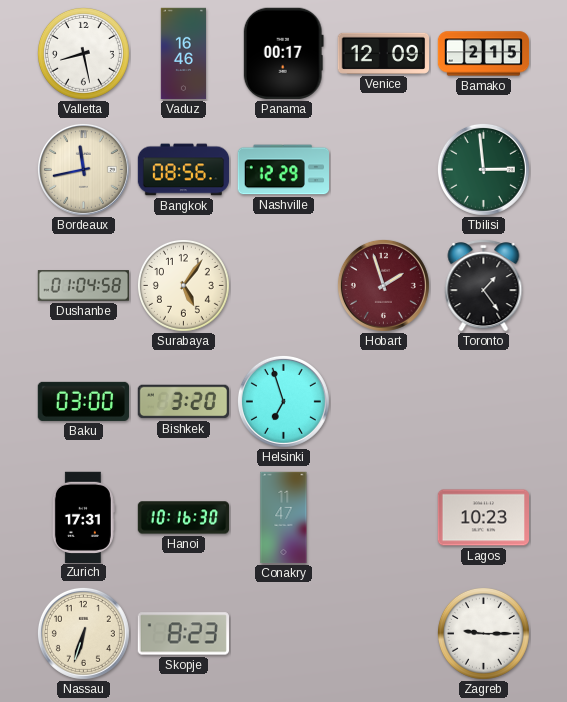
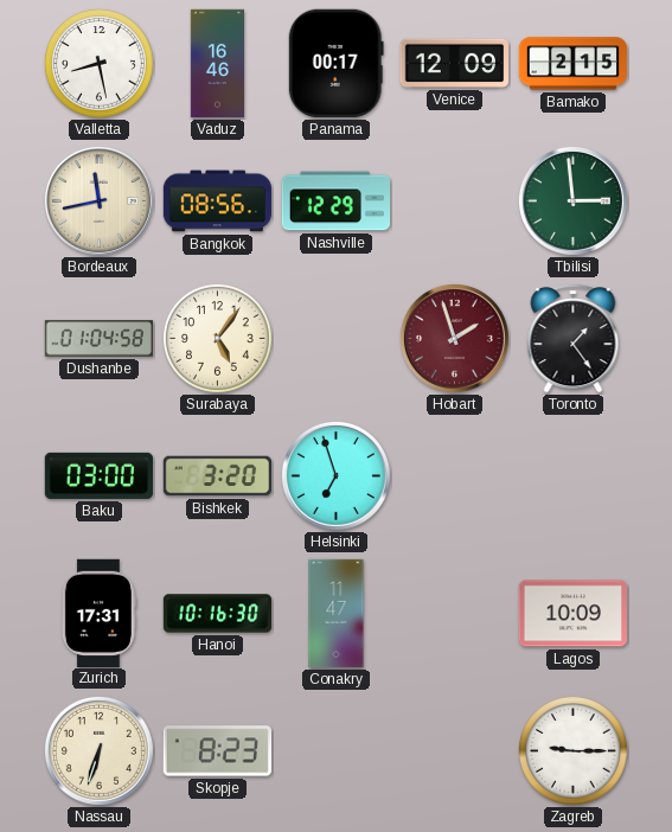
Lagos: 10:23 -> 10:09
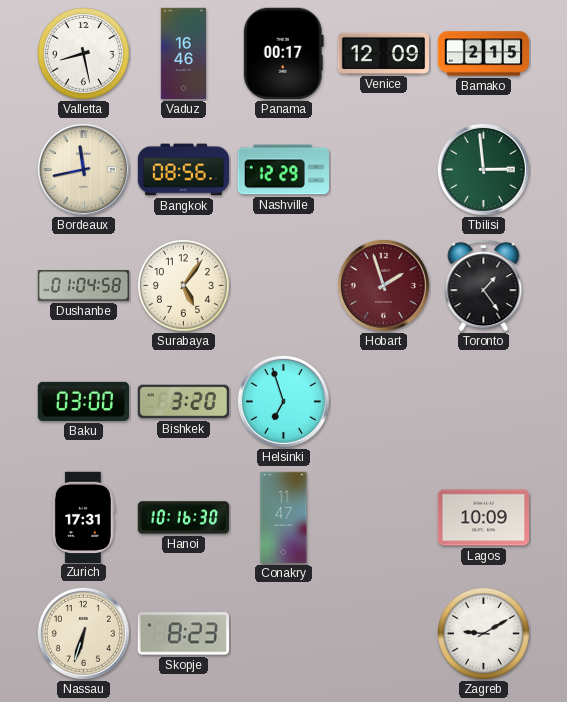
Zagreb: 9:15 -> 9:10
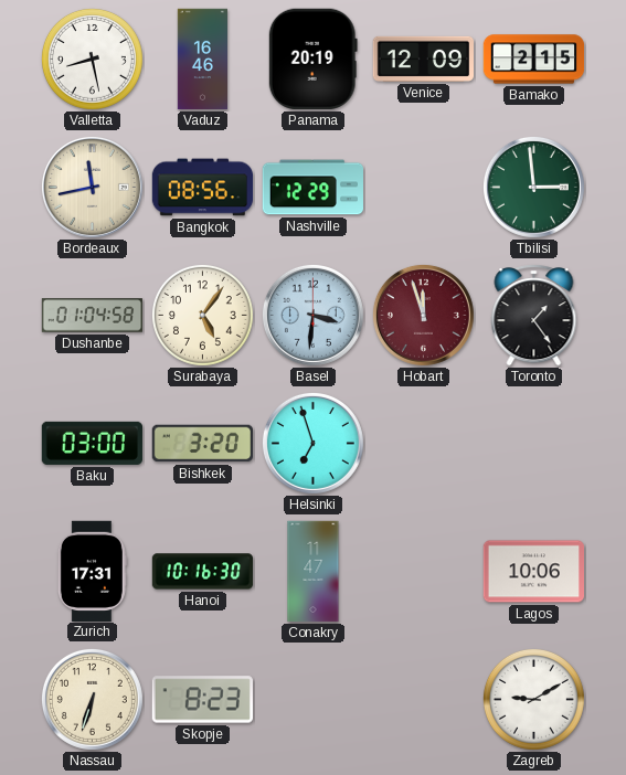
Panama: 00:17 -> 20:19
Basel: none -> 3:31
Hobart: 1:57 -> 11:57
Lagos: 10:09 -> 10:06
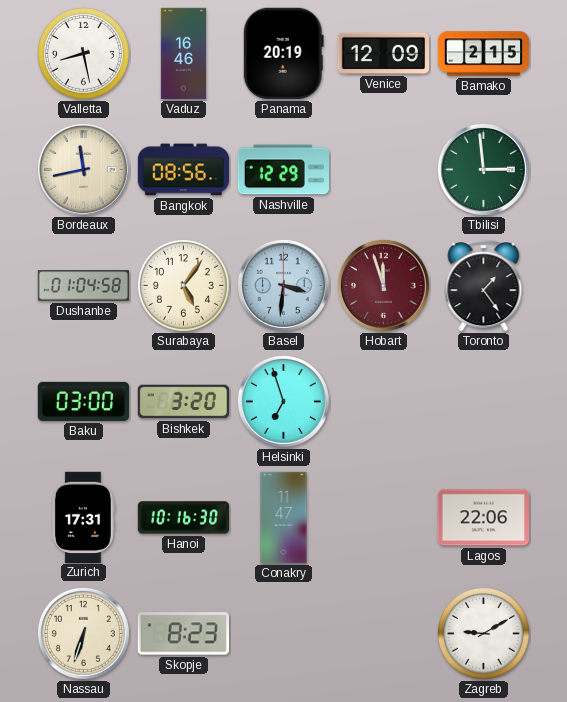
Lagos: 10:06 -> 22:06
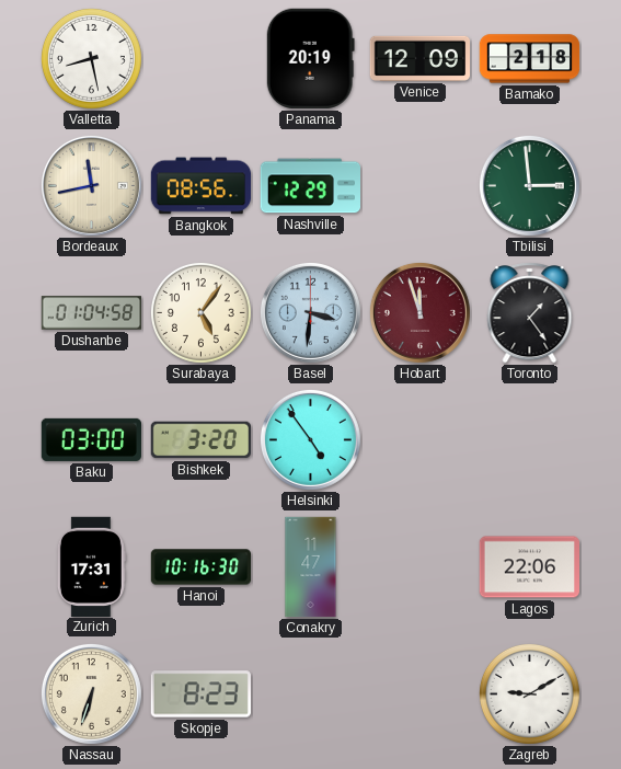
Vaduz: 16:46 -> none
Bamako: 2:15 -> 2:18
Helsinki: 6:57 -> 4:54
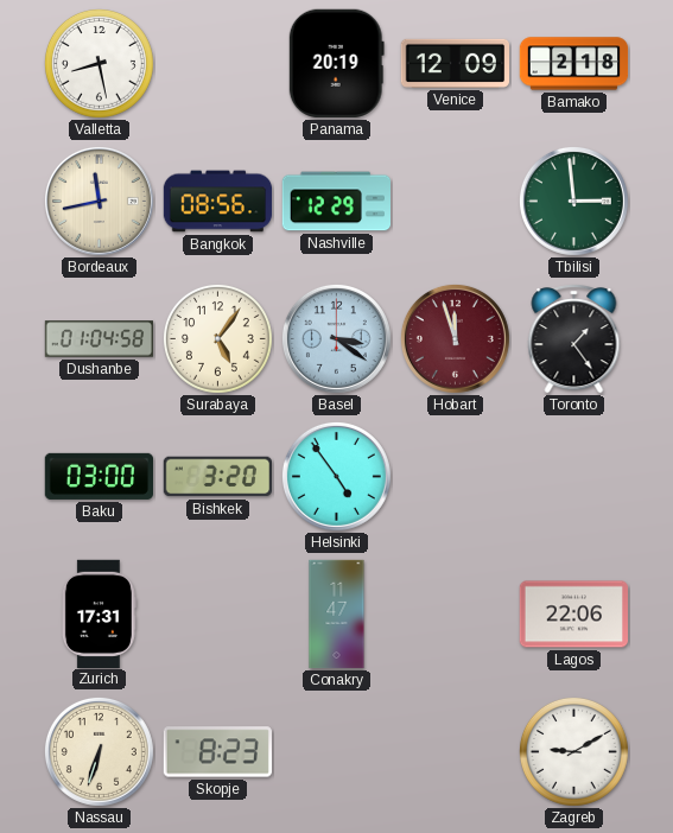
Basel: 3:31 -> 3:21
Hanoi: 10:16 -> none
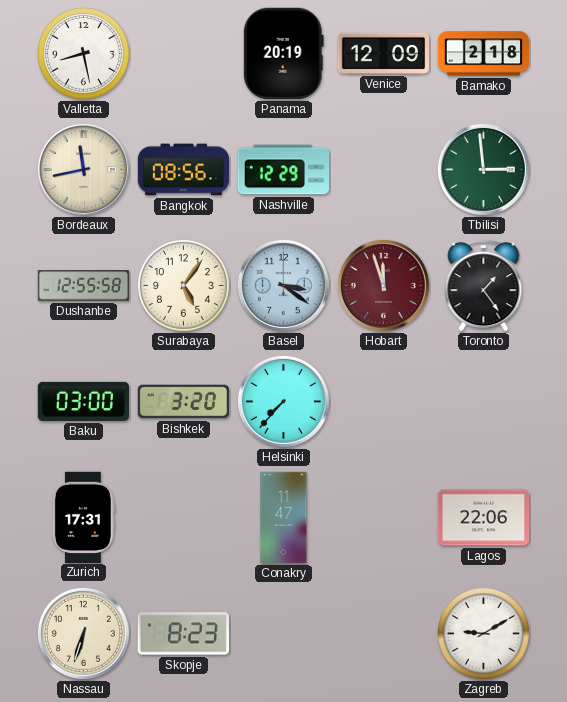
Dushanbe: 01:04 -> 12:55
Helsinki: 4:54 -> 7:37
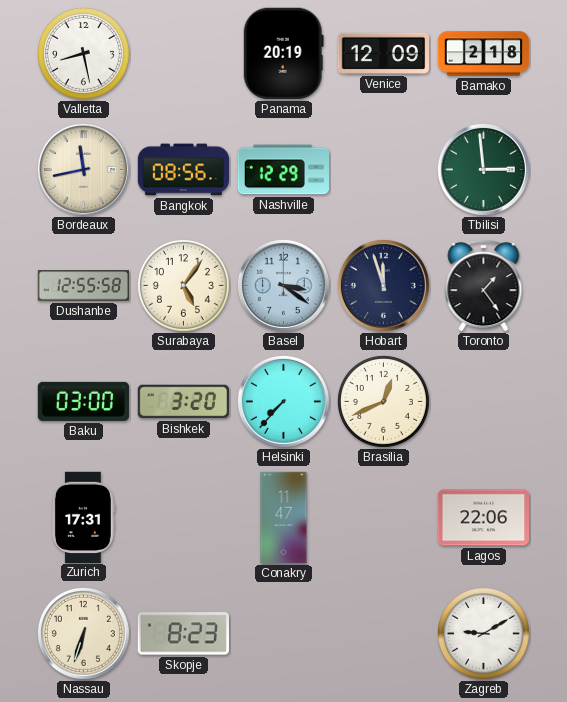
Hobart dial: burgundy -> navy
Brasilia: none -> 12:41
